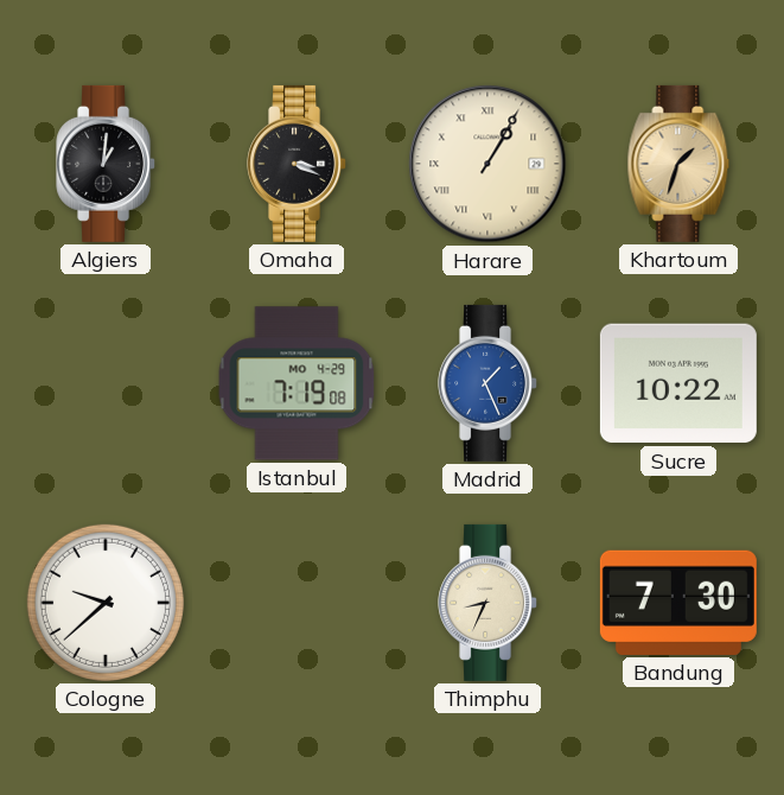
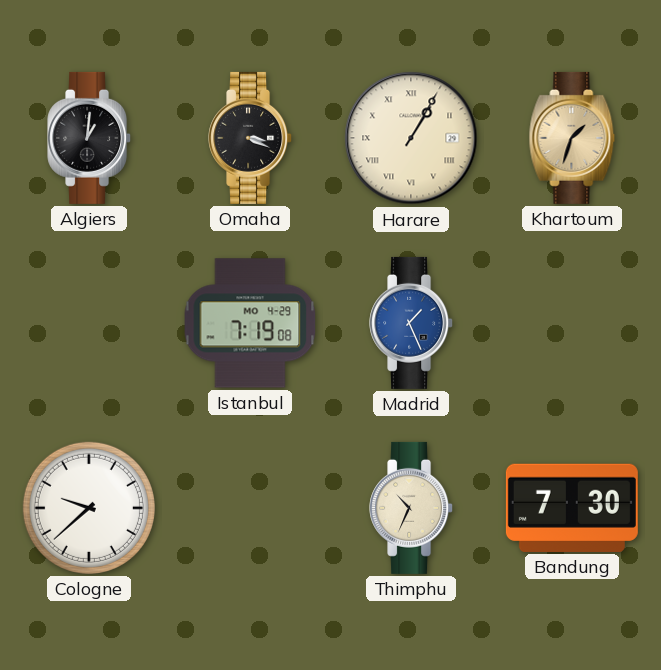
Sucre: 10:22 -> none
Thimphu: 8:34 -> 10:34
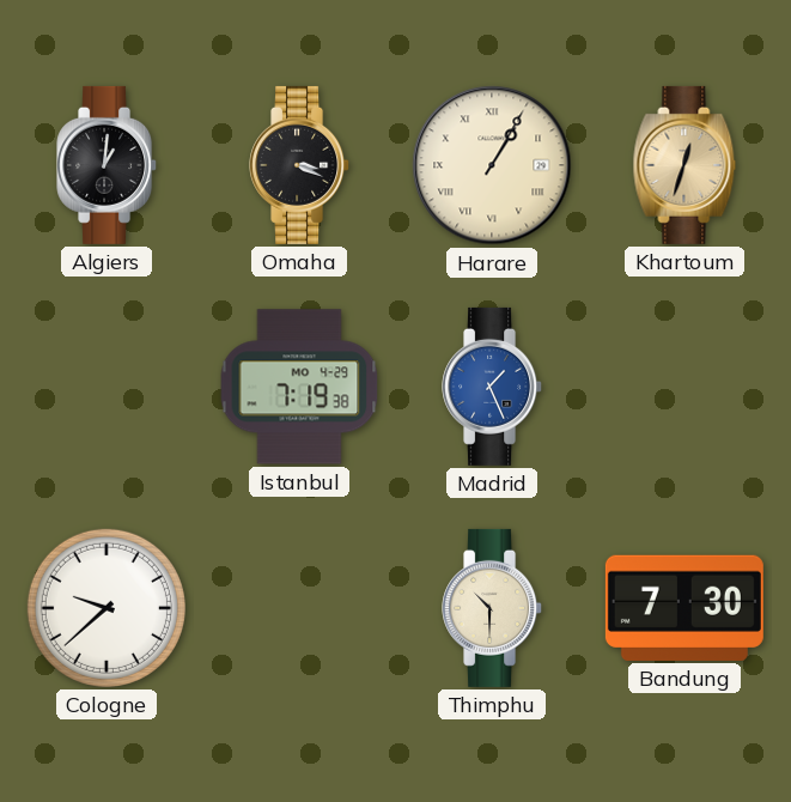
Khartoum: 1:33 -> 12:33
Istanbul: 7:19:08 -> 7:19:38
Thimphu: 10:34 -> 10:30
